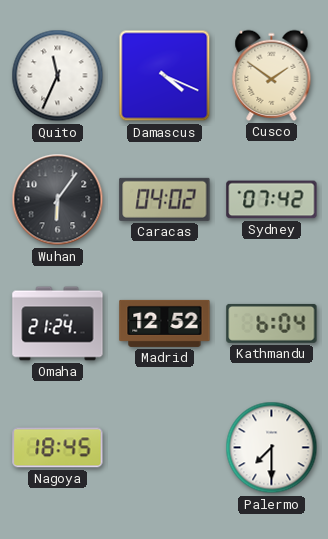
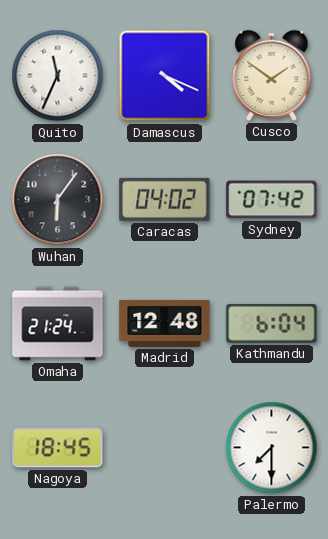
Madrid: 12:52 -> 12:48
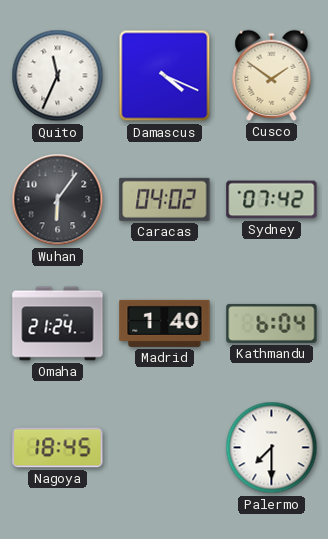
Madrid: 12:48 -> 1:40
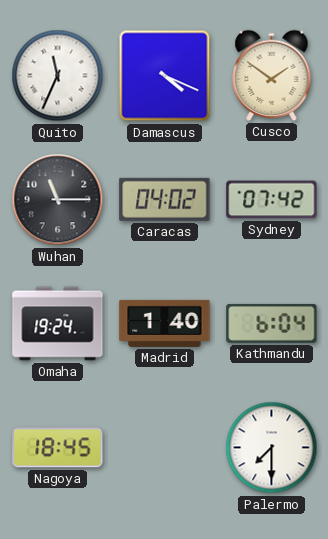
Wuhan: 6:06 -> 11:15
Omaha: 21:24 -> 19:24
